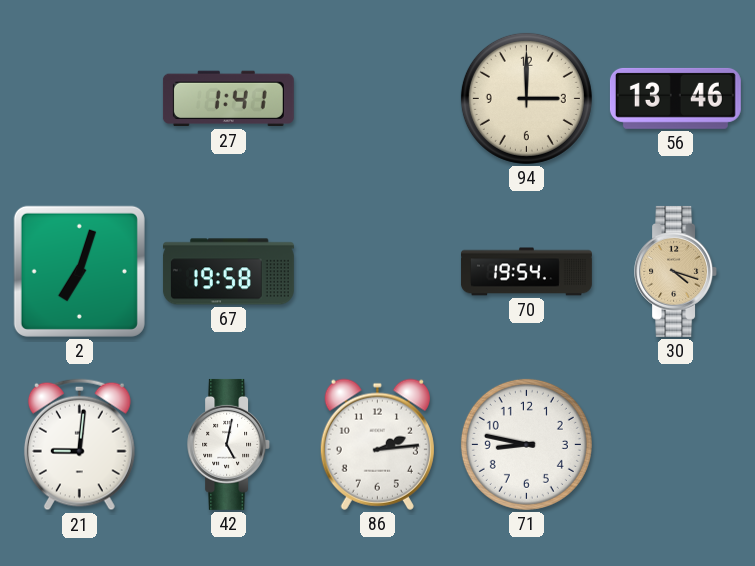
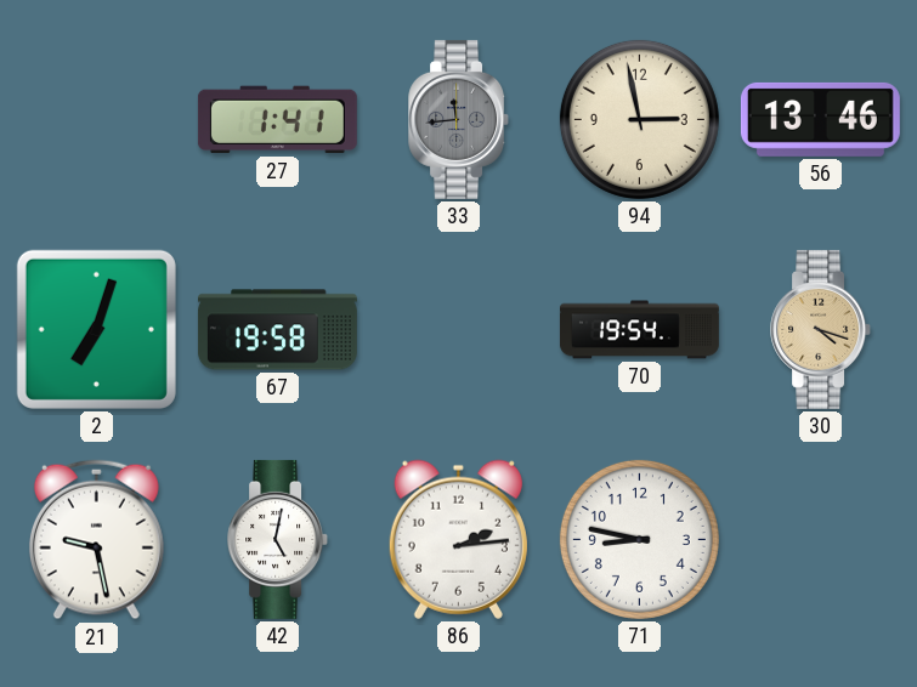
33: none -> 11:44
94: 3:00 -> 2:58
21: 9:01 -> 9:28
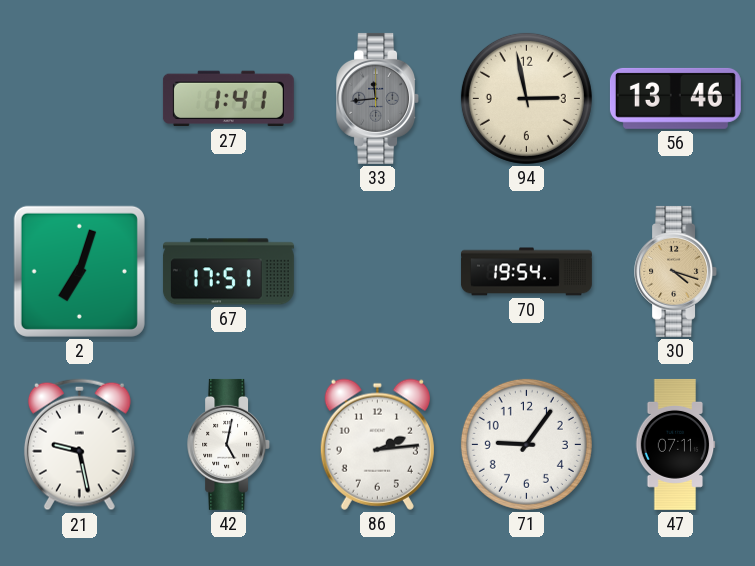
67: 19:58 -> 17:51
71: 8:47 -> 9:06
47: none -> 07:11
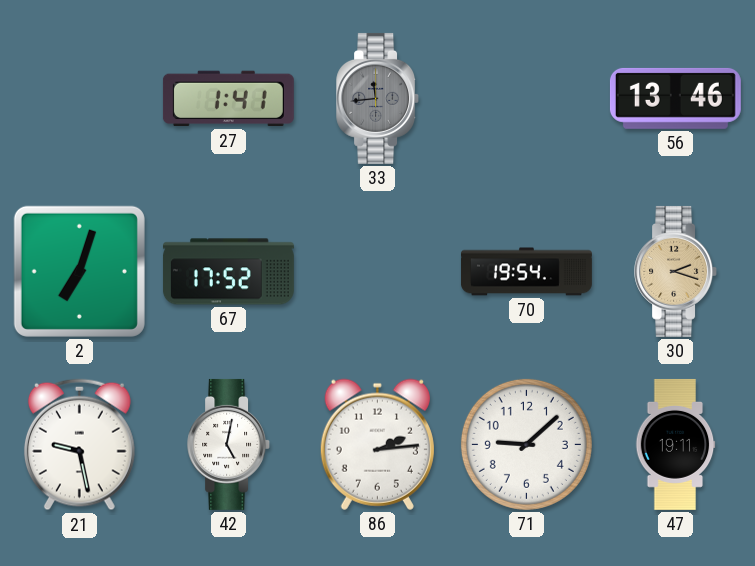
94: 2:58 -> none
67: 17:51 -> 17:52
30: 4:18 -> 2:18
71: 9:06 -> 9:08
47: 07:11 -> 19:11
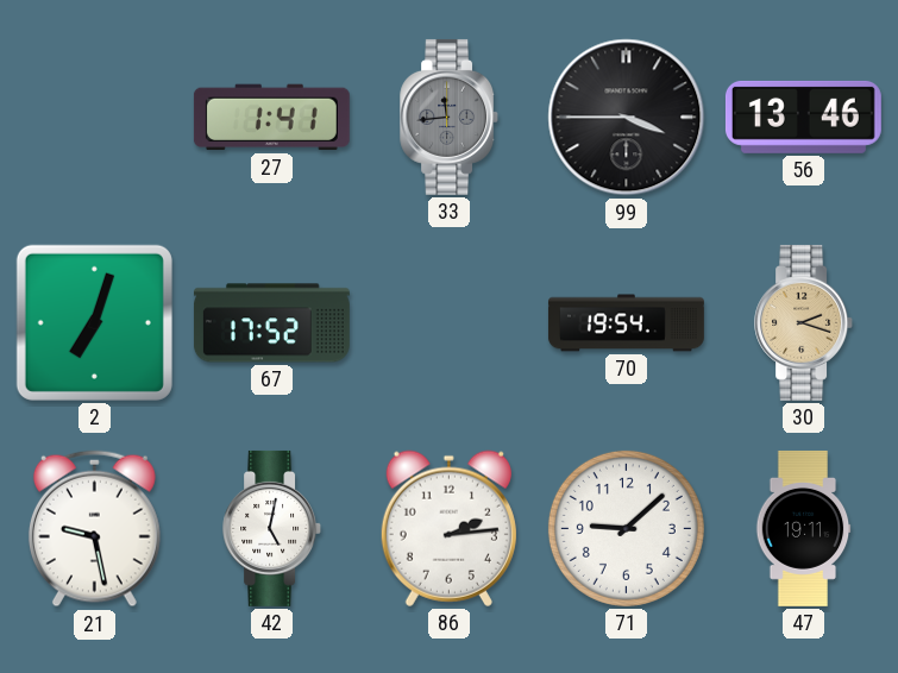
99: none -> 3:45
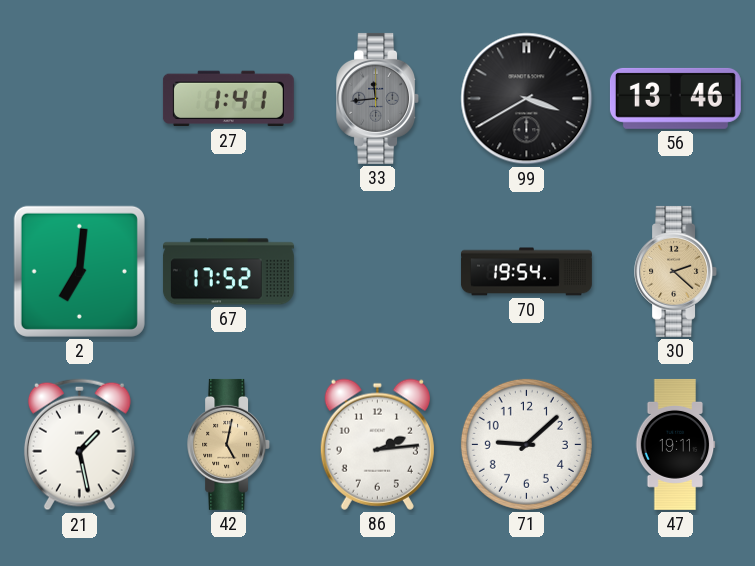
99: 3:45 -> 3:40
2: 7:03 -> 7:01
30: 2:18 -> 2:22
21: 9:28 -> 1:28
42 dial: white -> champagne
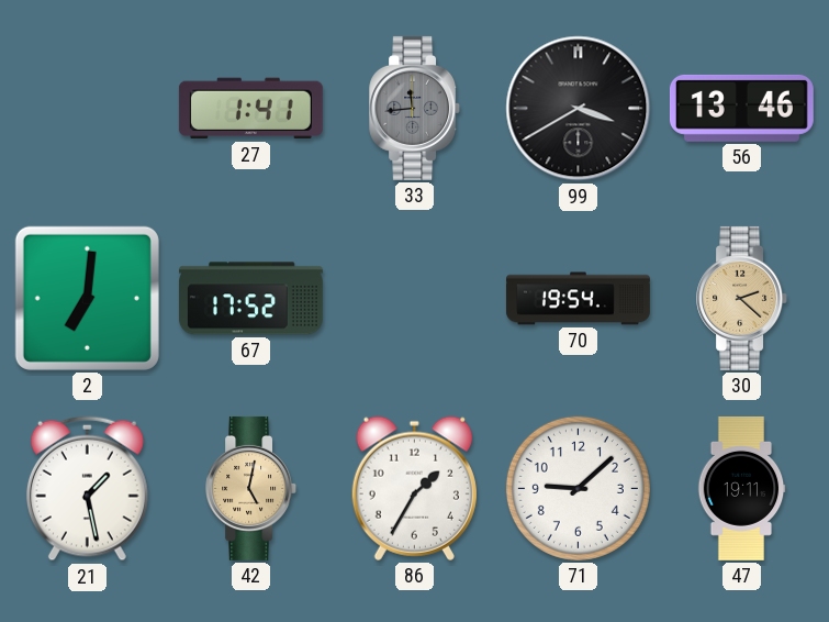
86: 2:14 -> 1:35
